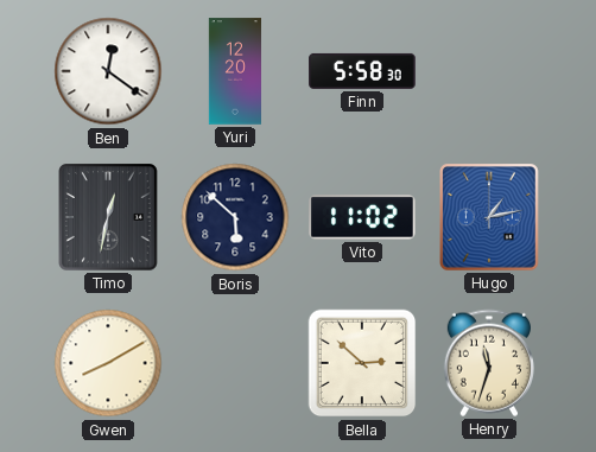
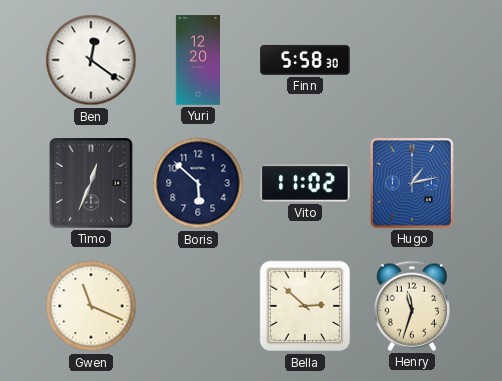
Timo: 12:32 -> 12:34
Gwen: 8:10 -> 11:19
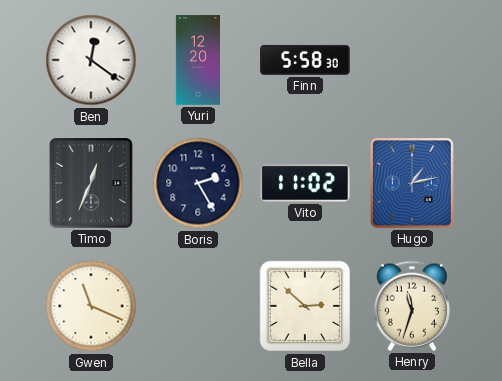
Boris: 5:52 -> 2:25
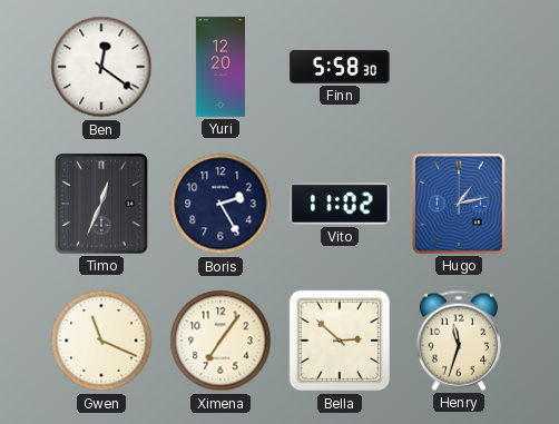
Ximena: none -> 7:06
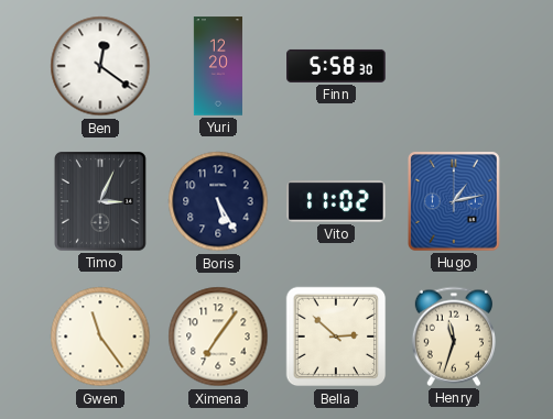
Timo: 12:34 -> 3:04
Boris: 2:25 -> 5:25
Gwen: 11:19 -> 11:24
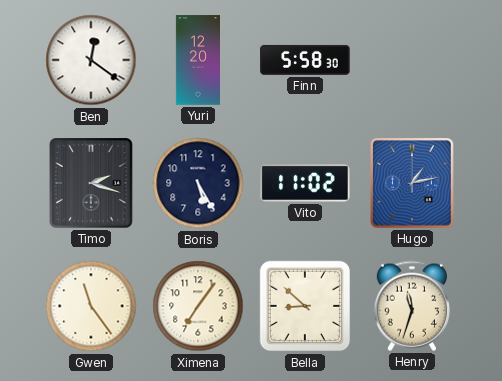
Timo: 3:04 -> 2:18
Bella: 2:52 -> 8:52
